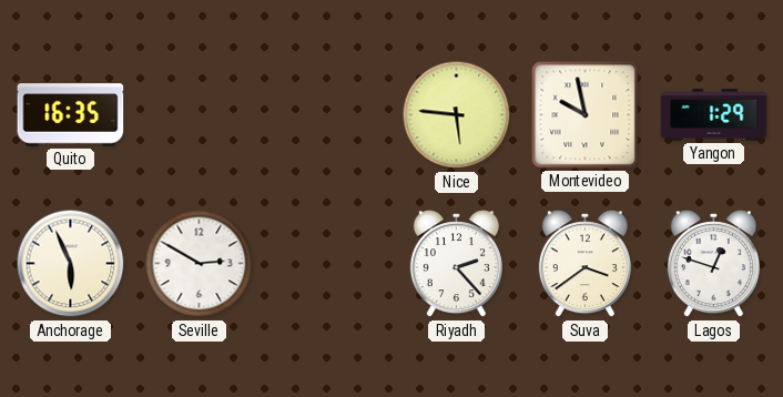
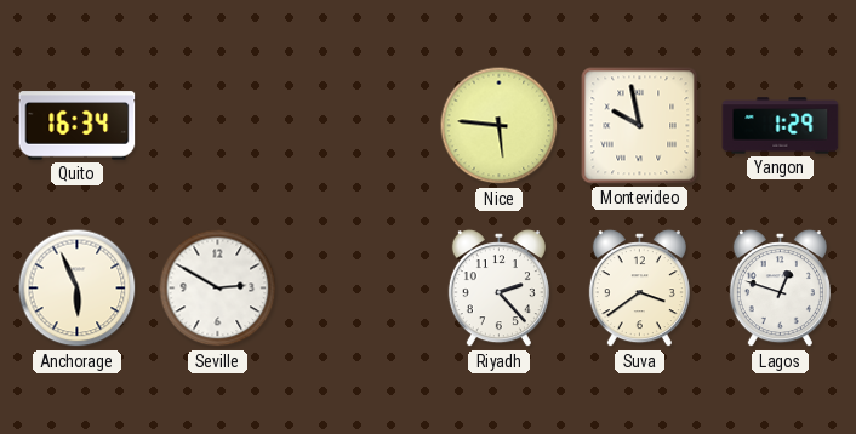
Quito: 16:35 -> 16:34
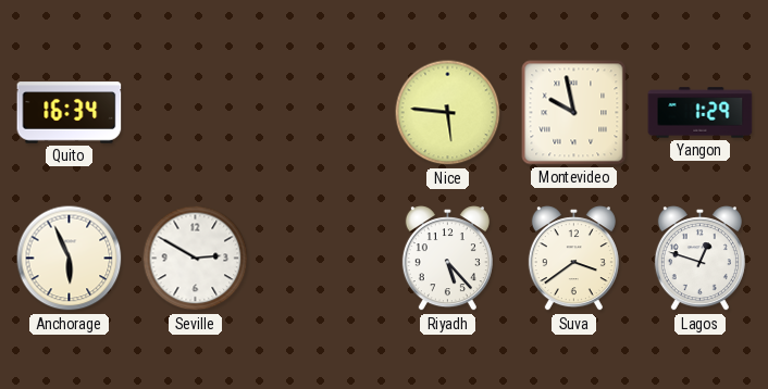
Riyadh: 2:23 -> 5:23
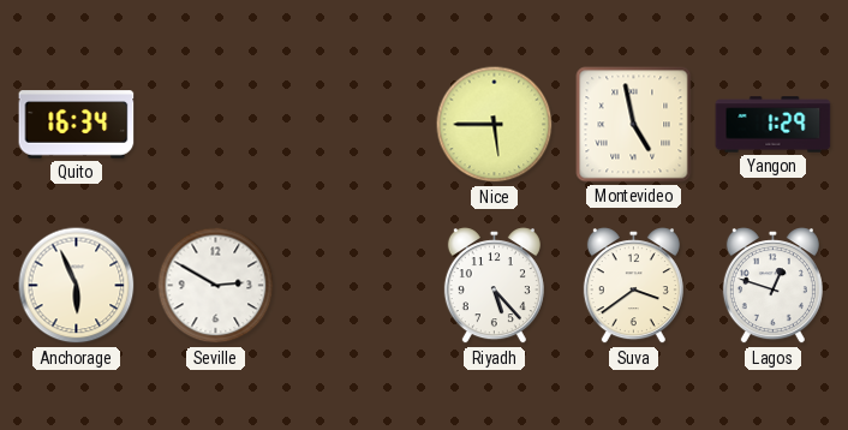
Nice: 5:46 -> 5:45
Montevideo: 9:58 -> 4:58
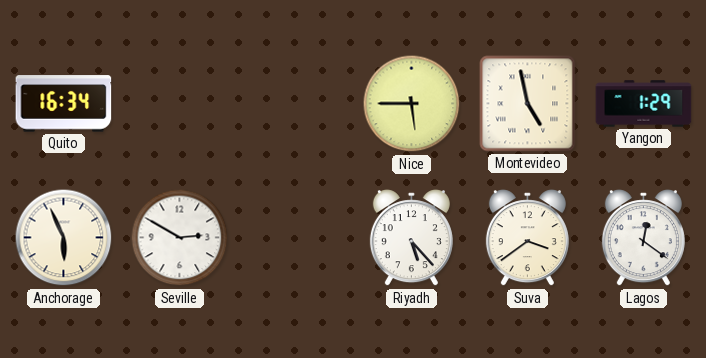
Lagos: 12:48 -> 12:21
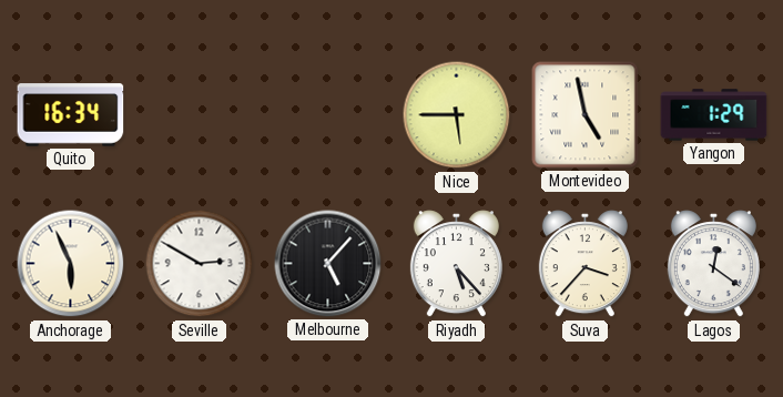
Melbourne: none -> 5:07
Suva: 3:39 -> 3:37
